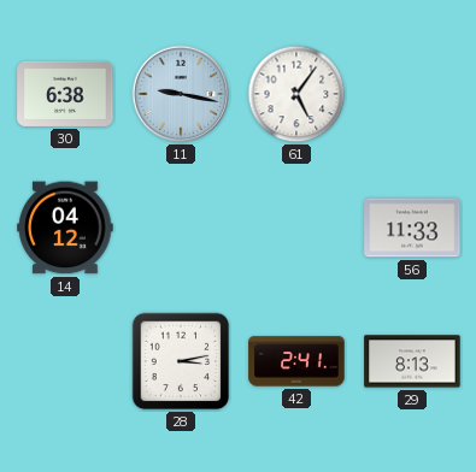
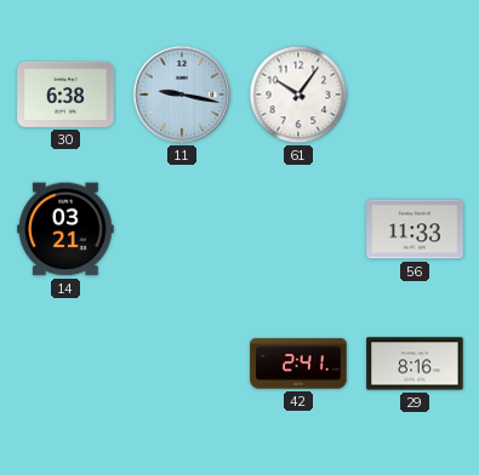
61: 5:06 -> 10:06
14: 04:12 -> 03:21
28: 3:13 -> none
29: 8:13 -> 8:16
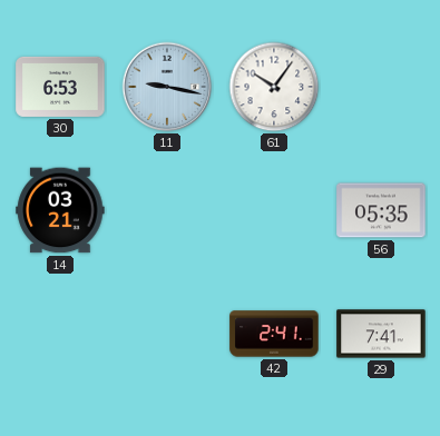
30: 6:38 -> 6:53
56: 11:33 -> 05:35
29: 8:16 -> 7:41
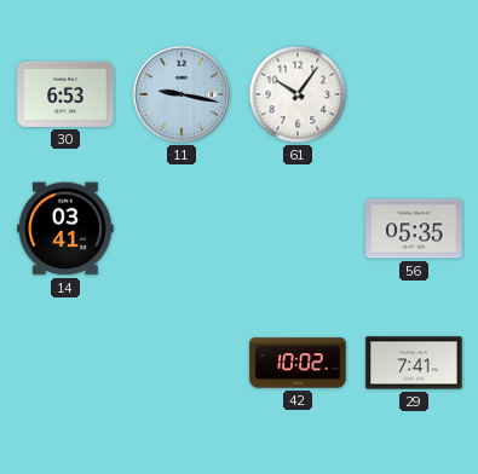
14: 03:21 -> 03:41
42: 2:41 -> 10:02
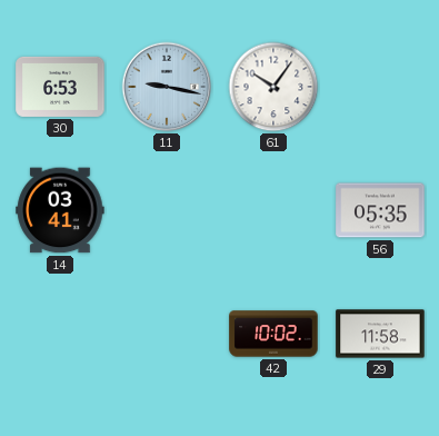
29: 7:41 -> 11:58
